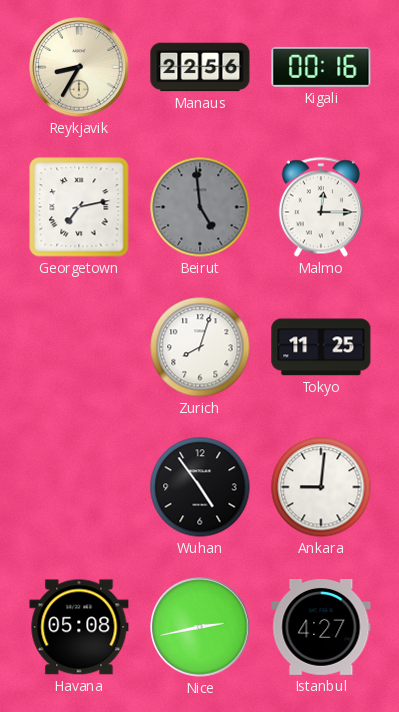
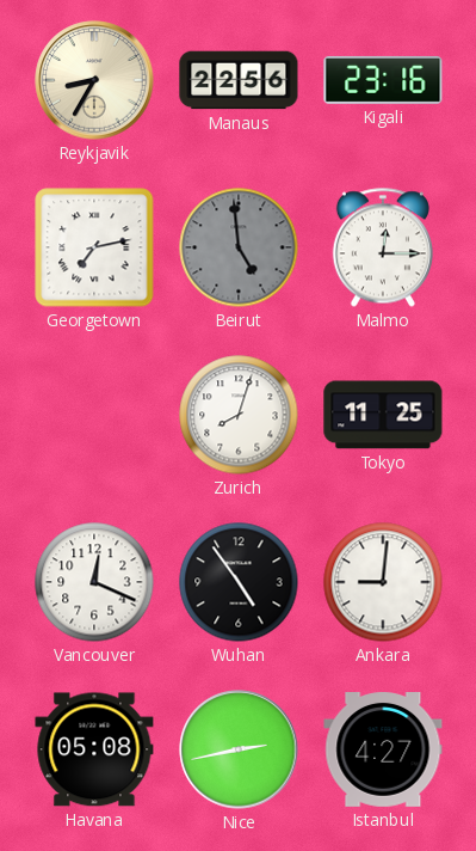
Kigali: 00:16 -> 23:16
Vancouver: none -> 12:19
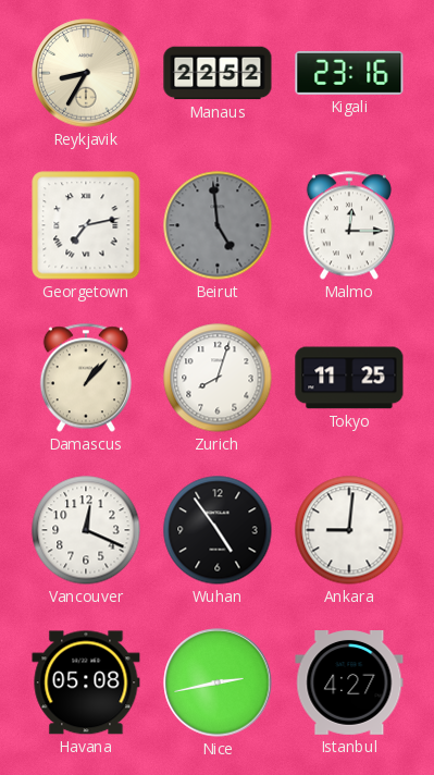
Manaus: 22:56 -> 22:52
Damascus: none -> 1:07
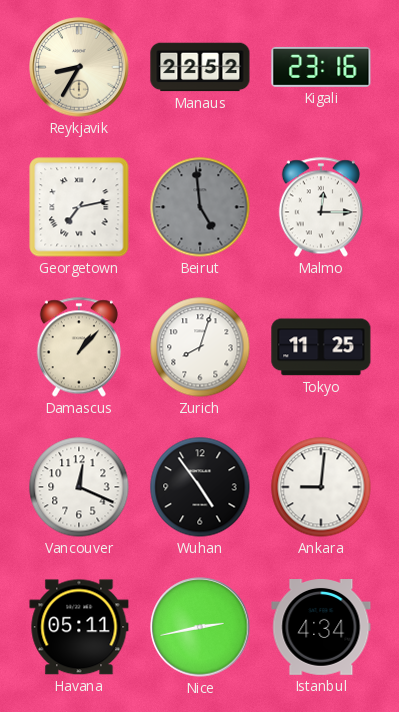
Havana: 05:08 -> 05:11
Istanbul: 4:27 -> 4:34
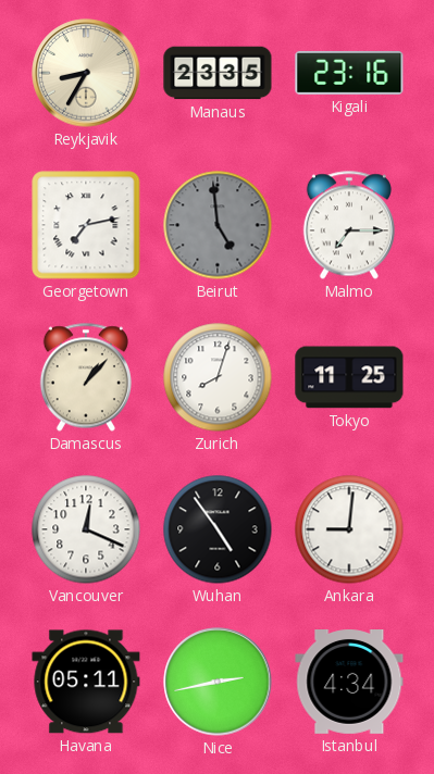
Manaus: 22:52 -> 23:35
Malmo: 12:15 -> 7:15
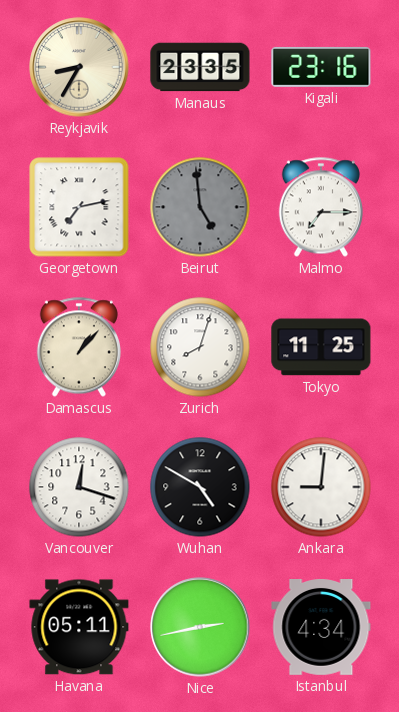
Vancouver: 12:19 -> 12:18
Wuhan: 4:54 -> 4:50
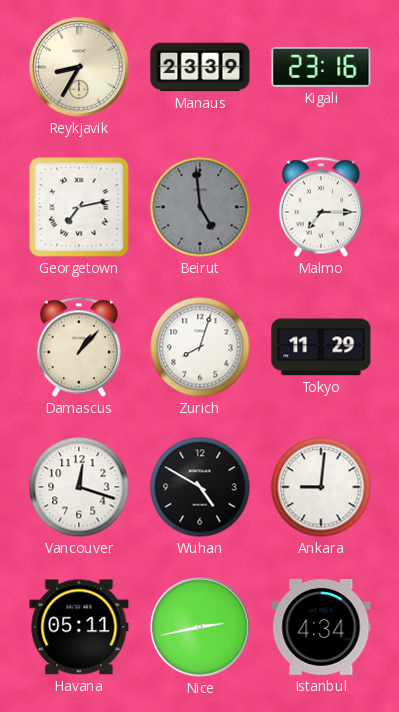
Manaus: 23:35 -> 23:39
Tokyo: 11:25 -> 11:29
